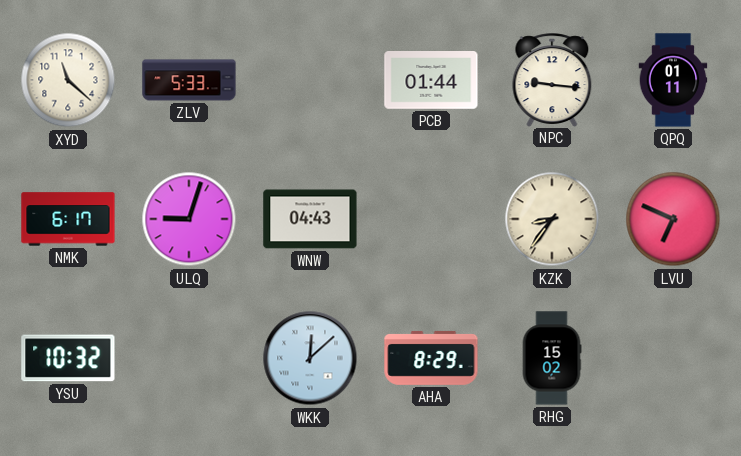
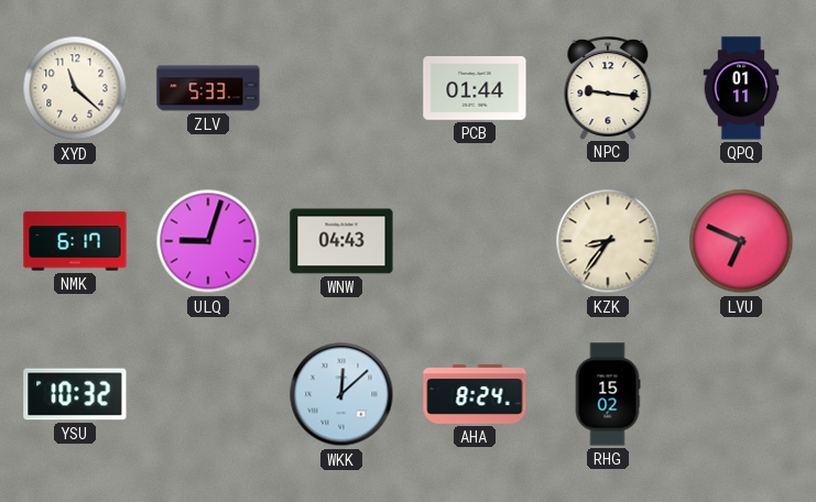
AHA: 8:29 -> 8:24
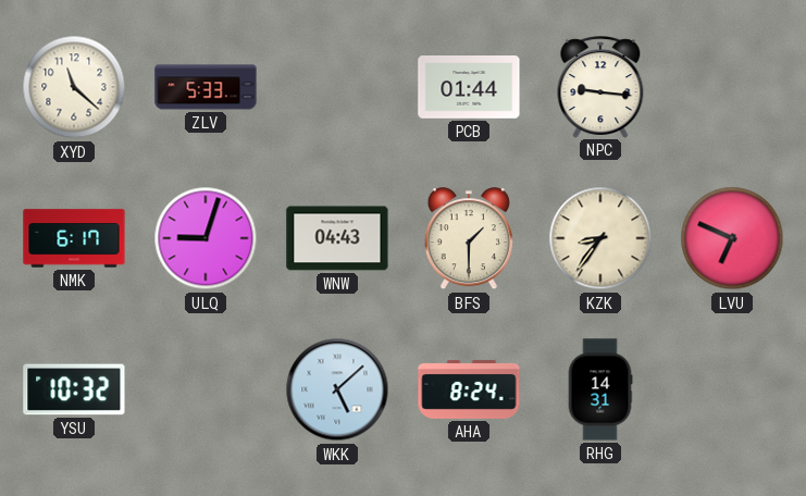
QPQ: 01:11 -> none
BFS: none -> 1:30
WKK: 12:08 -> 5:08
RHG: 15:02 -> 14:31
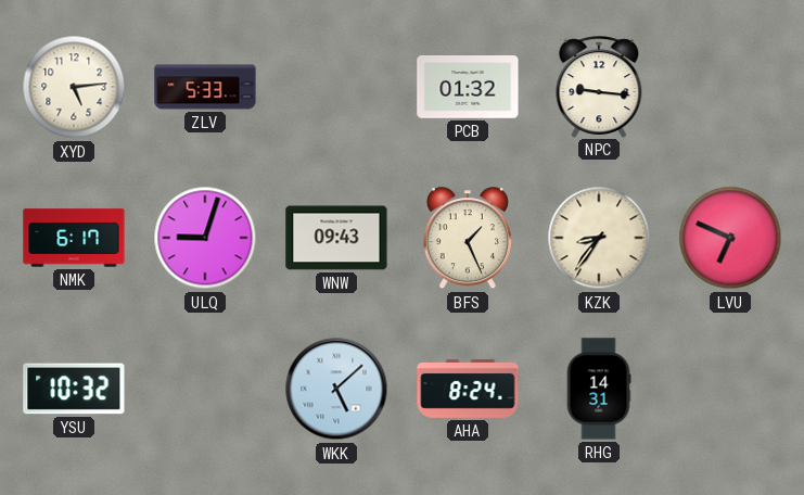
XYD: 11:22 -> 5:14
PCB: 01:44 -> 01:32
WNW: 04:43 -> 09:43
BFS: 1:30 -> 1:26
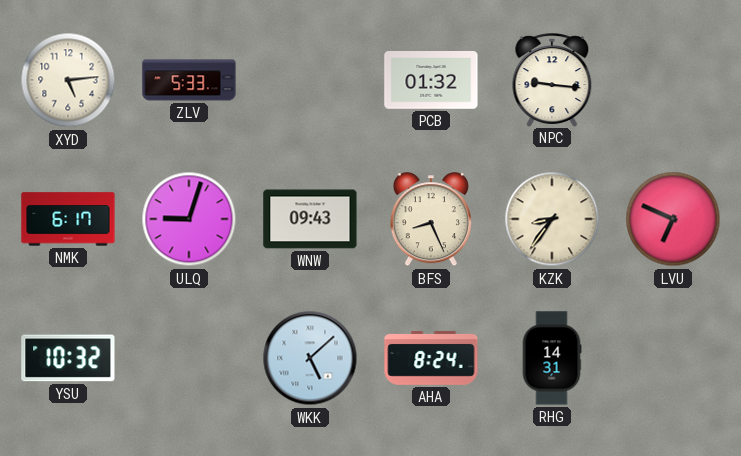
BFS: 1:26 -> 8:26
